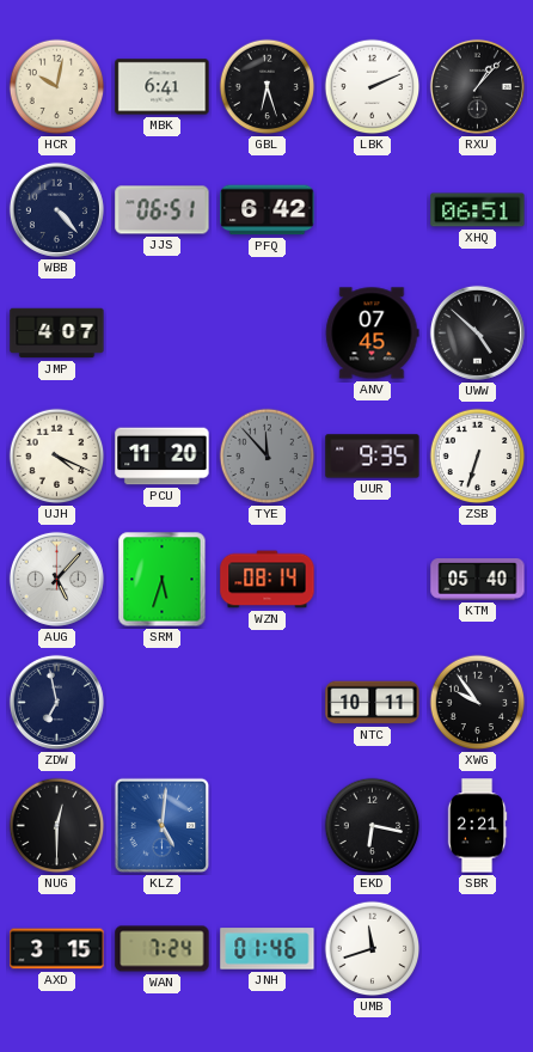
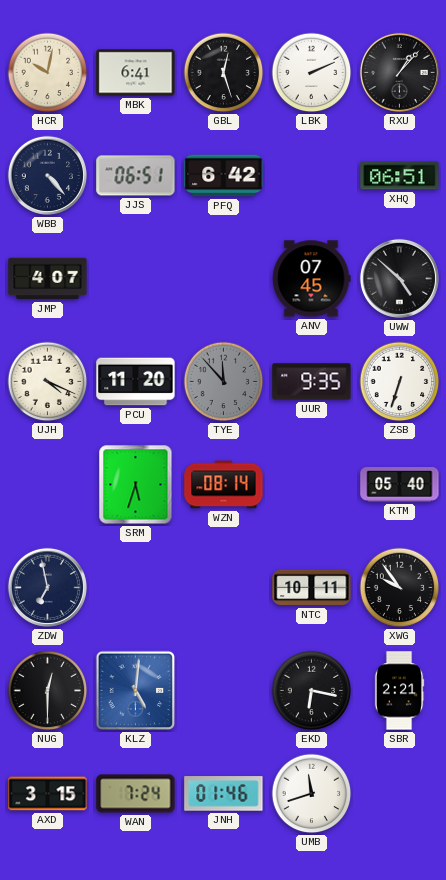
GBL: 6:27 -> 12:27
AUG: 5:07 -> none
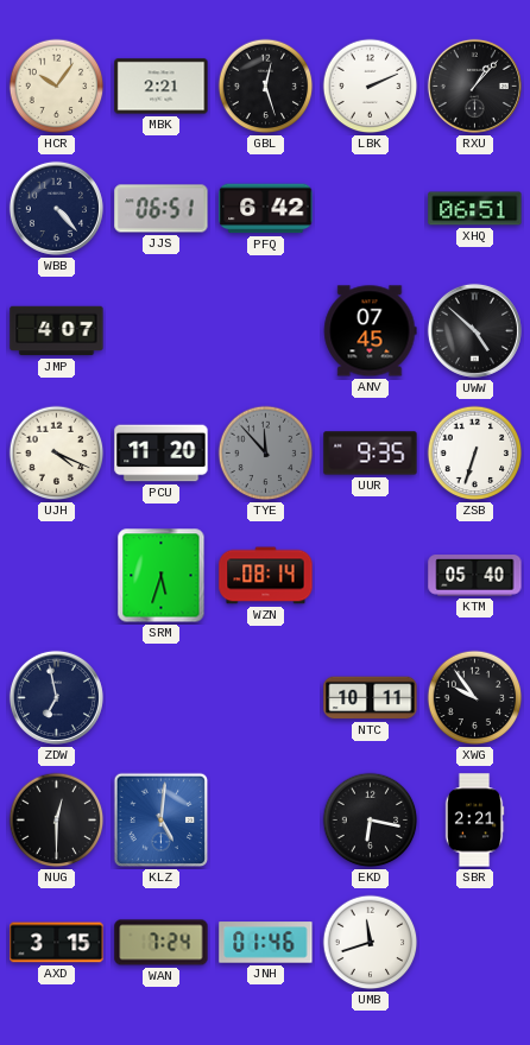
HCR: 10:02 -> 10:06
MBK: 6:41 -> 2:21
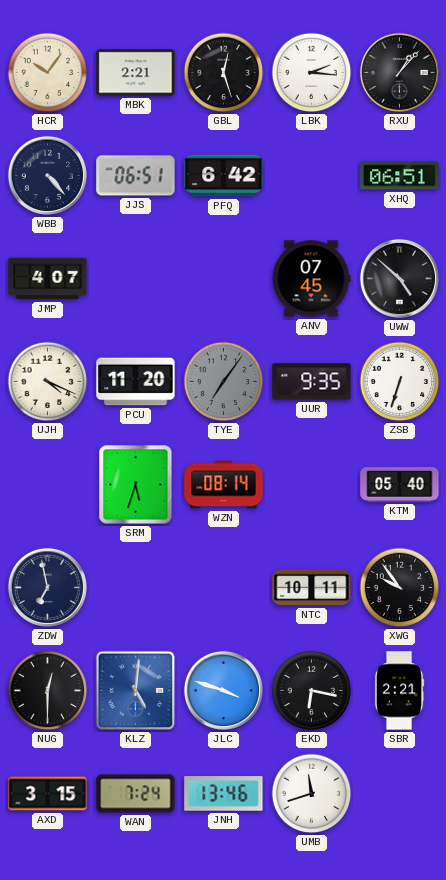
LBK: 2:11 -> 2:16
TYE: 11:53 -> 7:06
JLC: none -> 3:48
JNH: 01:46 -> 13:46
